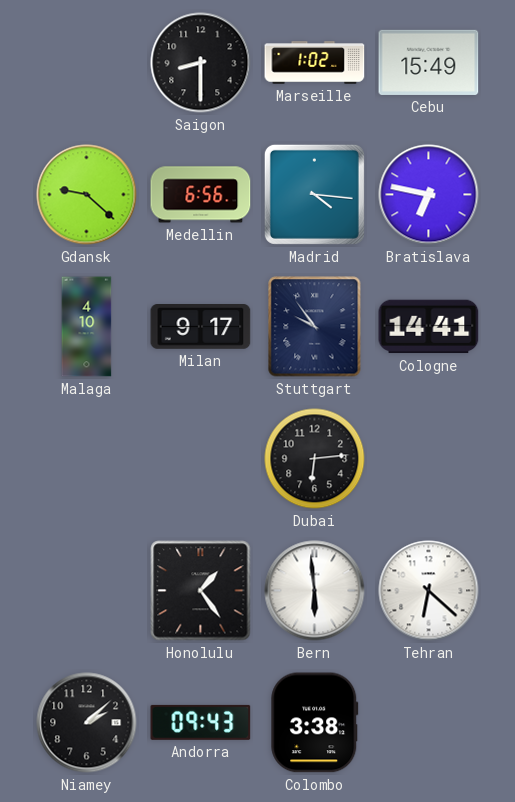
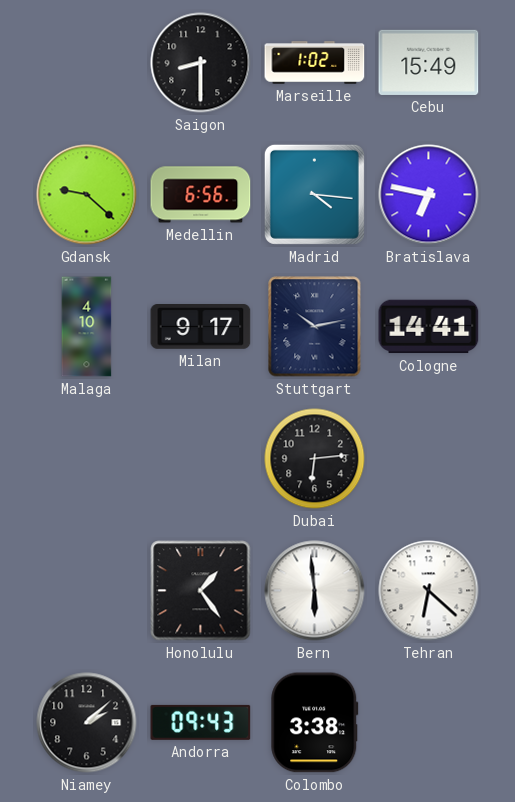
Stuttgart: 9:54 -> 10:13
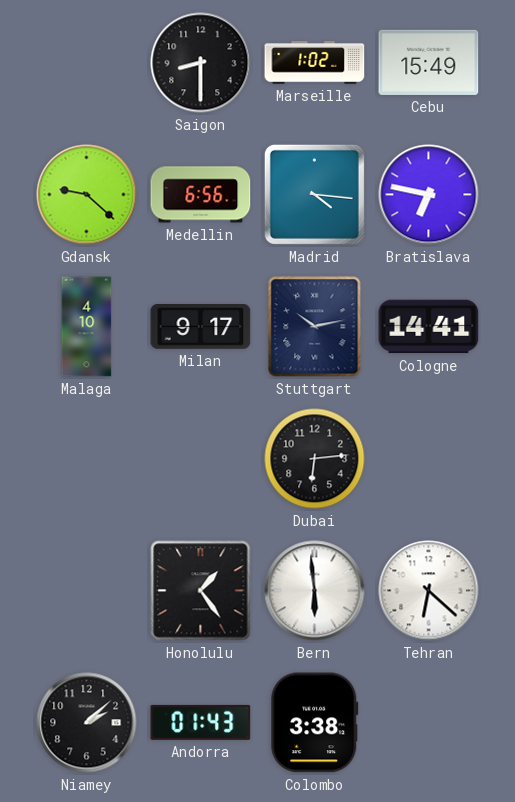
Andorra: 09:43 -> 01:43
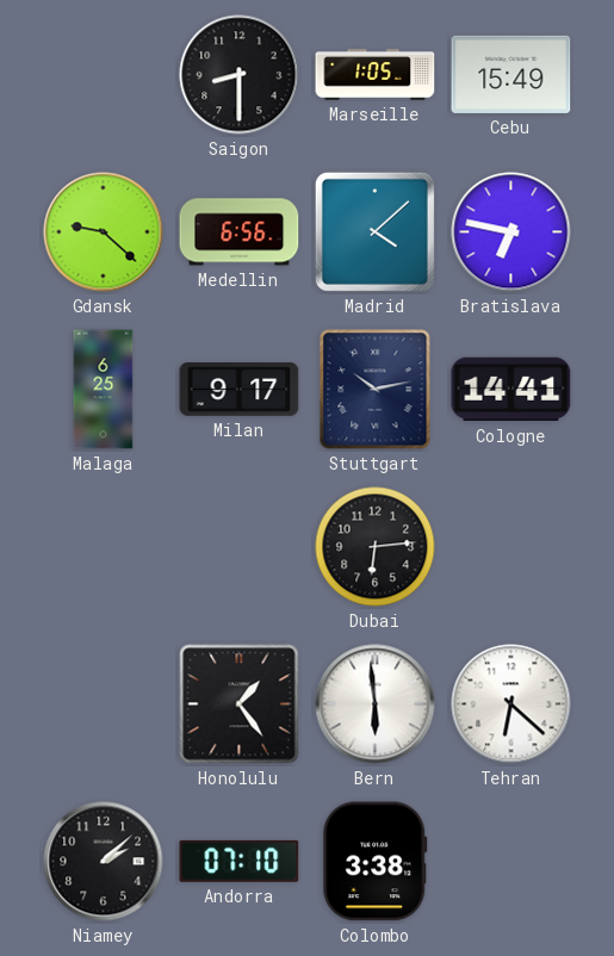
Marseille: 1:02 -> 1:05
Madrid: 4:16 -> 4:08
Malaga: 4:10 -> 6:25
Andorra: 01:43 -> 07:10
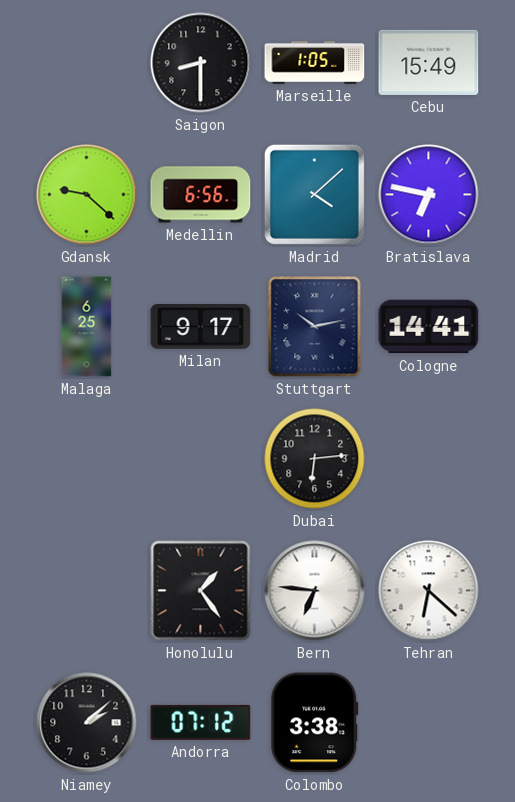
Bern: 5:59 -> 6:46
Andorra: 07:10 -> 07:12
